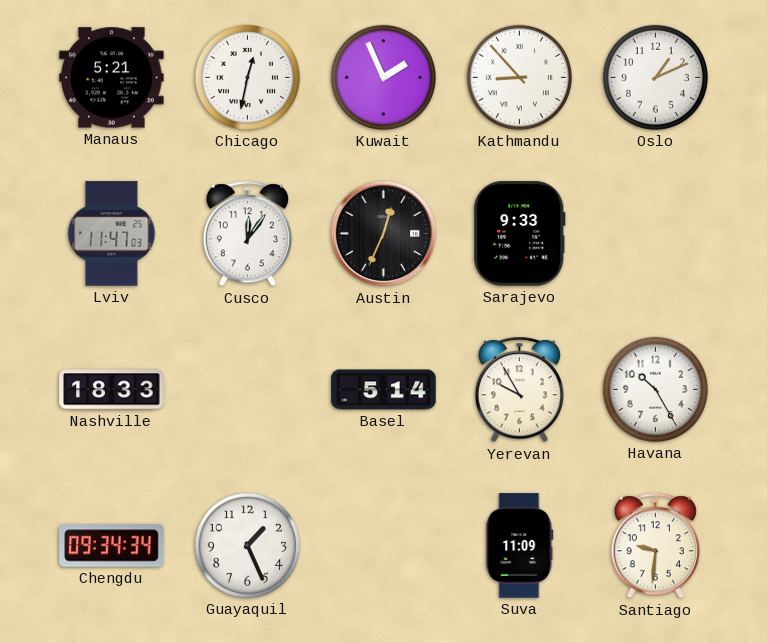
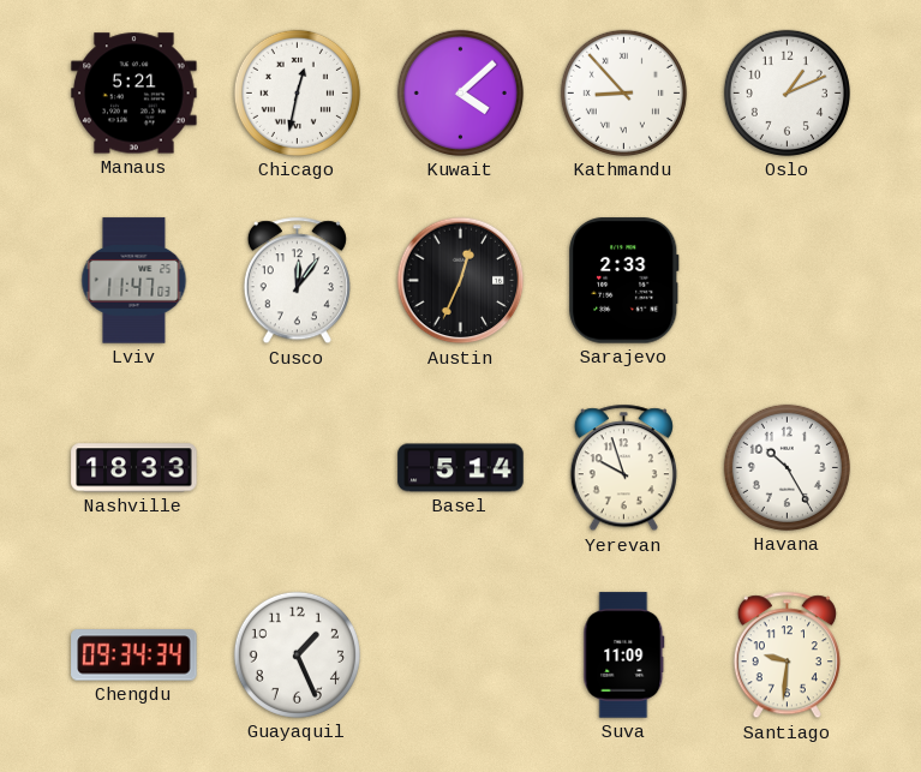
Kuwait: 1:56 -> 4:08
Sarajevo: 9:33 -> 2:33
Yerevan: 9:55 -> 9:57
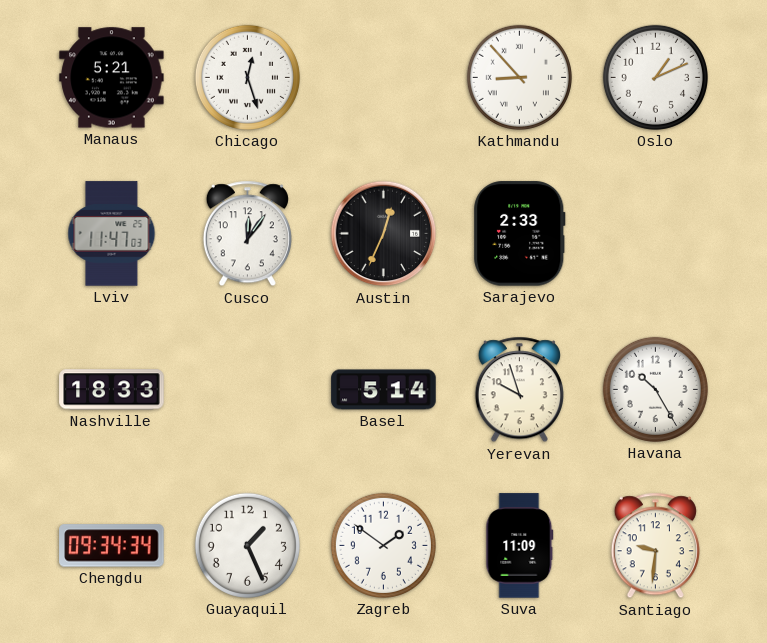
Chicago: 12:32 -> 12:27
Kuwait: 4:08 -> none
Zagreb: none -> 1:51
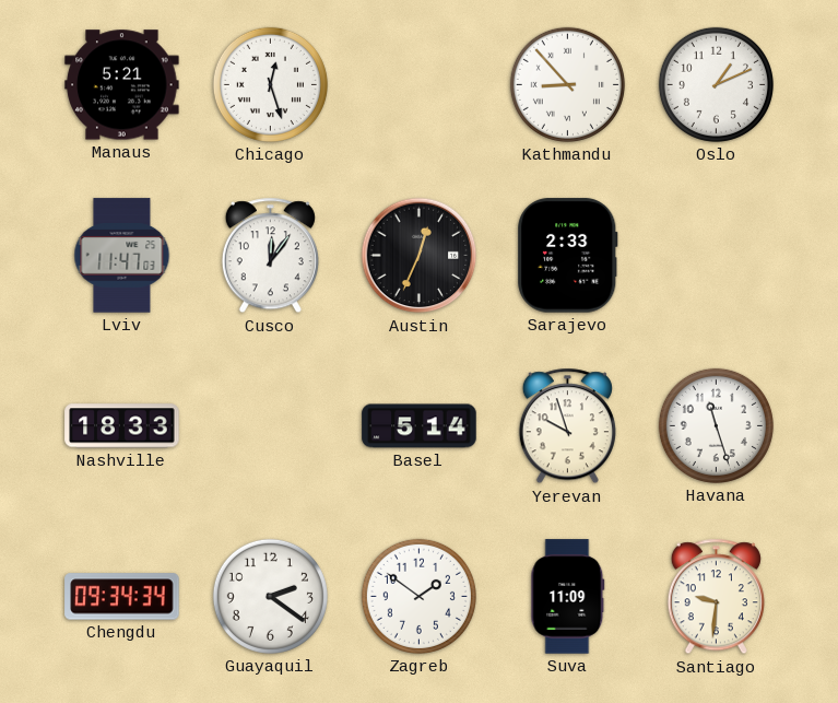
Havana: 10:25 -> 11:27
Guayaquil: 1:26 -> 2:21
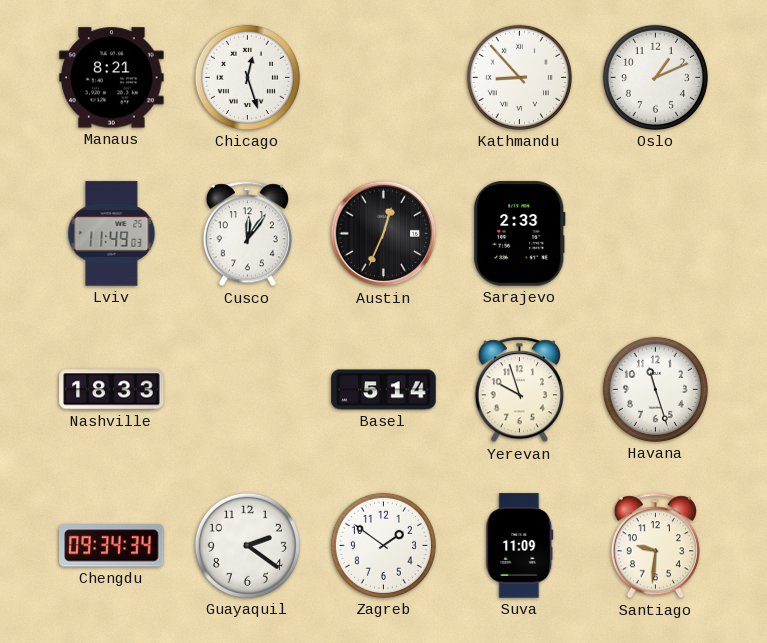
Manaus: 5:21 -> 8:21
Lviv: 11:47 -> 11:49
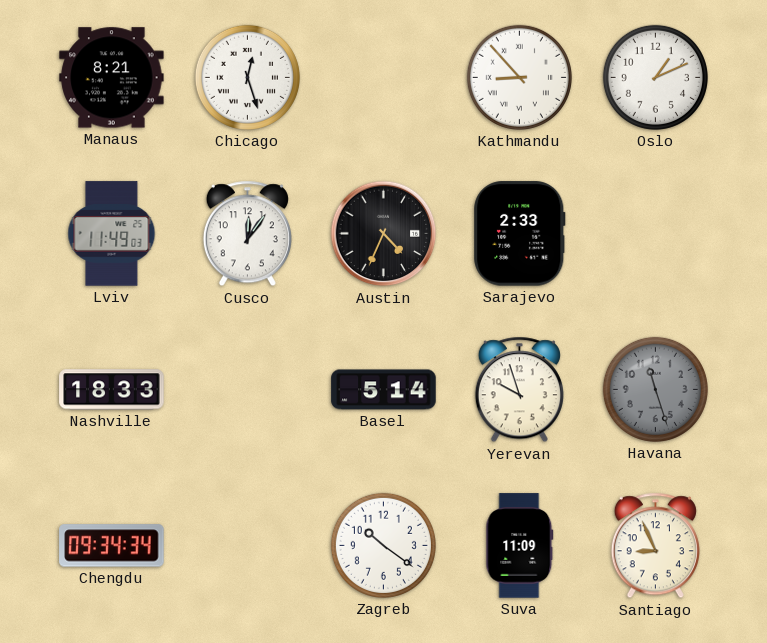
Austin: 12:34 -> 4:34
Havana dial: white -> grey
Guayaquil: 2:21 -> none
Zagreb: 1:51 -> 10:21
Santiago: 9:31 -> 8:56
